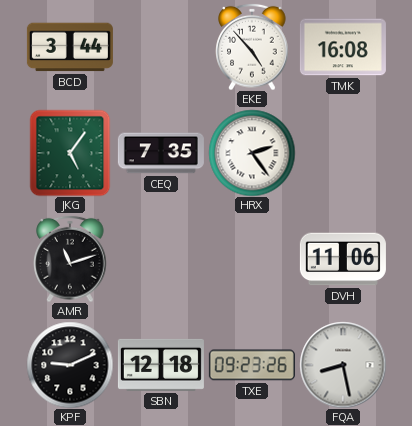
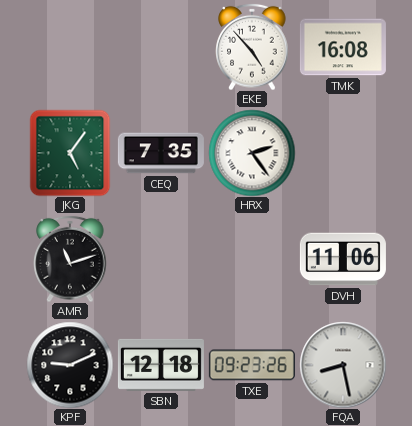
BCD: 3:44 -> none
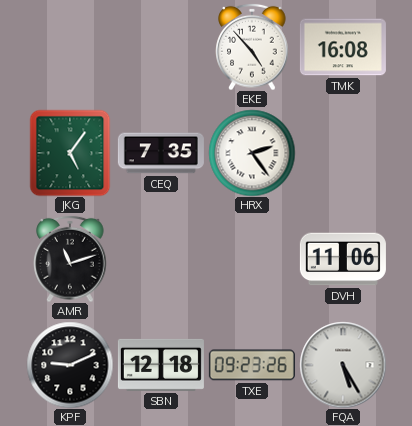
FQA: 8:28 -> 5:25
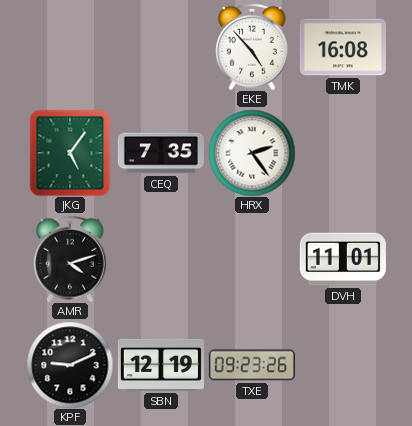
AMR: 11:12 -> 4:12
DVH: 11:06 -> 11:01
SBN: 12:18 -> 12:19
FQA: 5:25 -> none
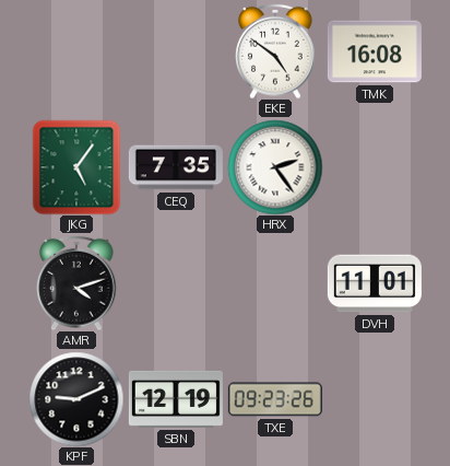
EKE: 4:53 -> 4:51
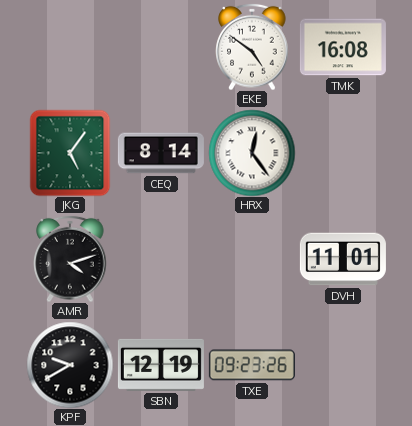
CEQ: 7:35 -> 8:14
HRX: 2:24 -> 12:24
KPF: 9:11 -> 9:40
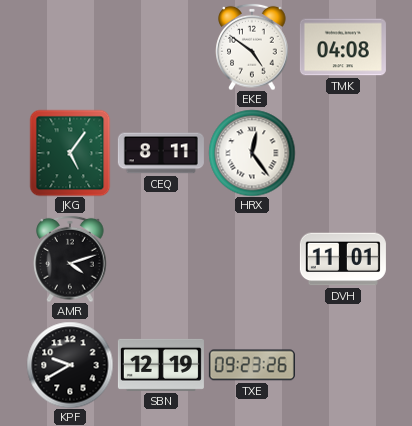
TMK: 16:08 -> 04:08
CEQ: 8:14 -> 8:11
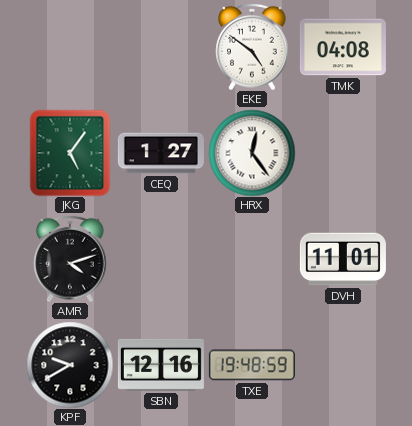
CEQ: 8:11 -> 1:27
SBN: 12:19 -> 12:16
TXE: 09:23 -> 19:48
